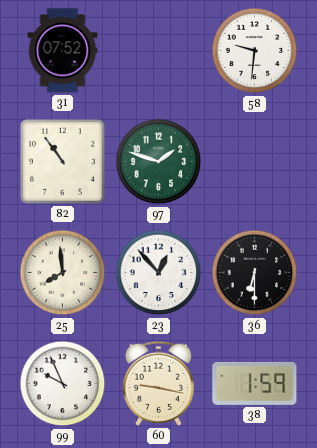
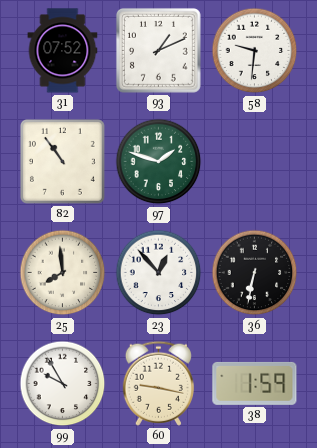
93: none -> 1:11
36: 6:30 -> 6:32
99: 9:56 -> 9:55
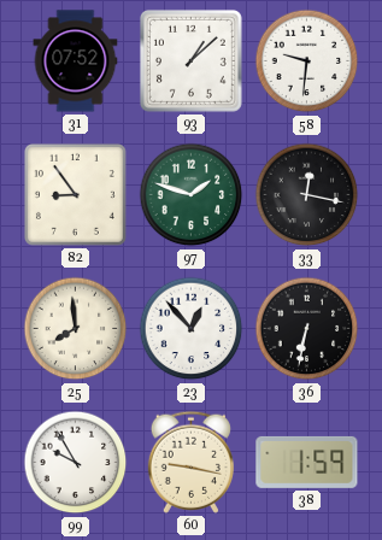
93: 1:11 -> 1:08
82: 10:54 -> 8:54
33: none -> 12:17
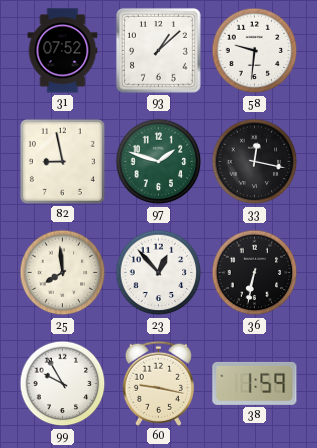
82: 8:54 -> 8:58
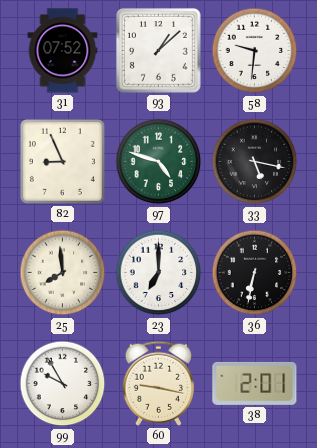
82: 8:58 -> 8:56
97: 1:48 -> 4:48
33: 12:17 -> 5:17
23: 12:53 -> 7:00
38: 1:59 -> 2:01
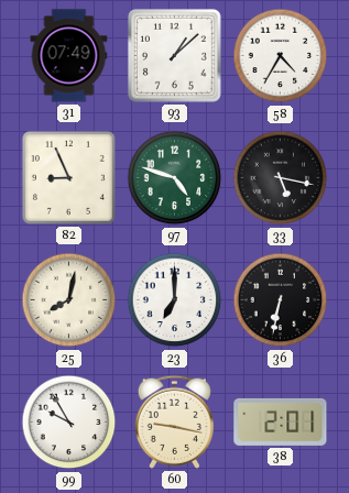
31: 07:52 -> 07:49
58: 9:31 -> 4:35
25: 7:59 -> 8:02
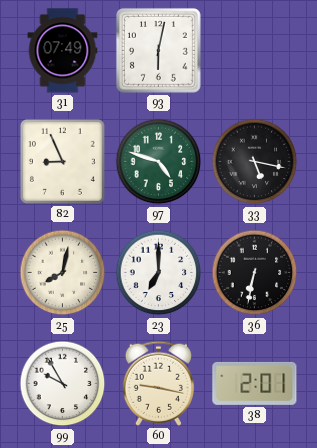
93: 1:08 -> 6:02
58: 4:35 -> none
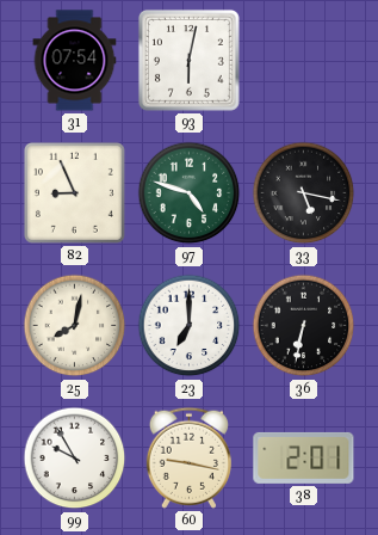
31: 07:49 -> 07:54
